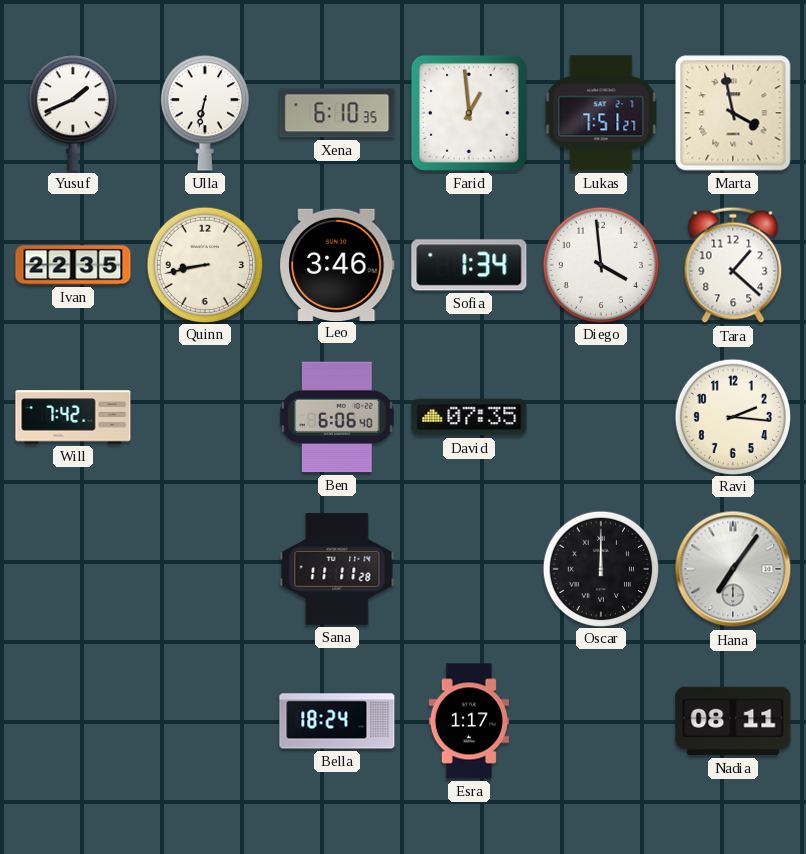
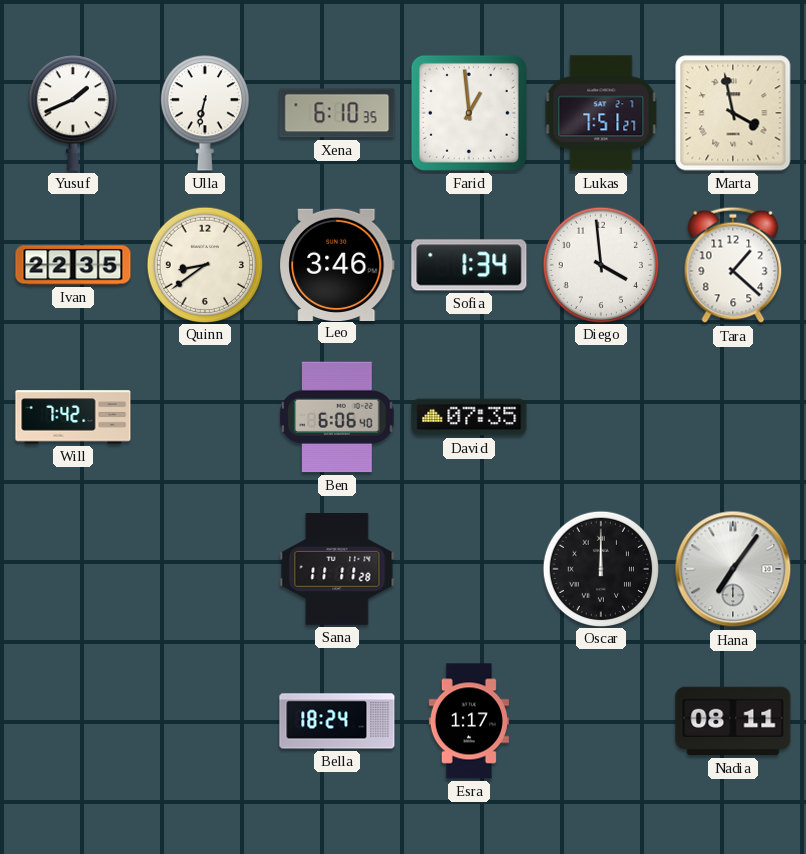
Quinn: 8:43 -> 8:39
Ravi: 2:16 -> none
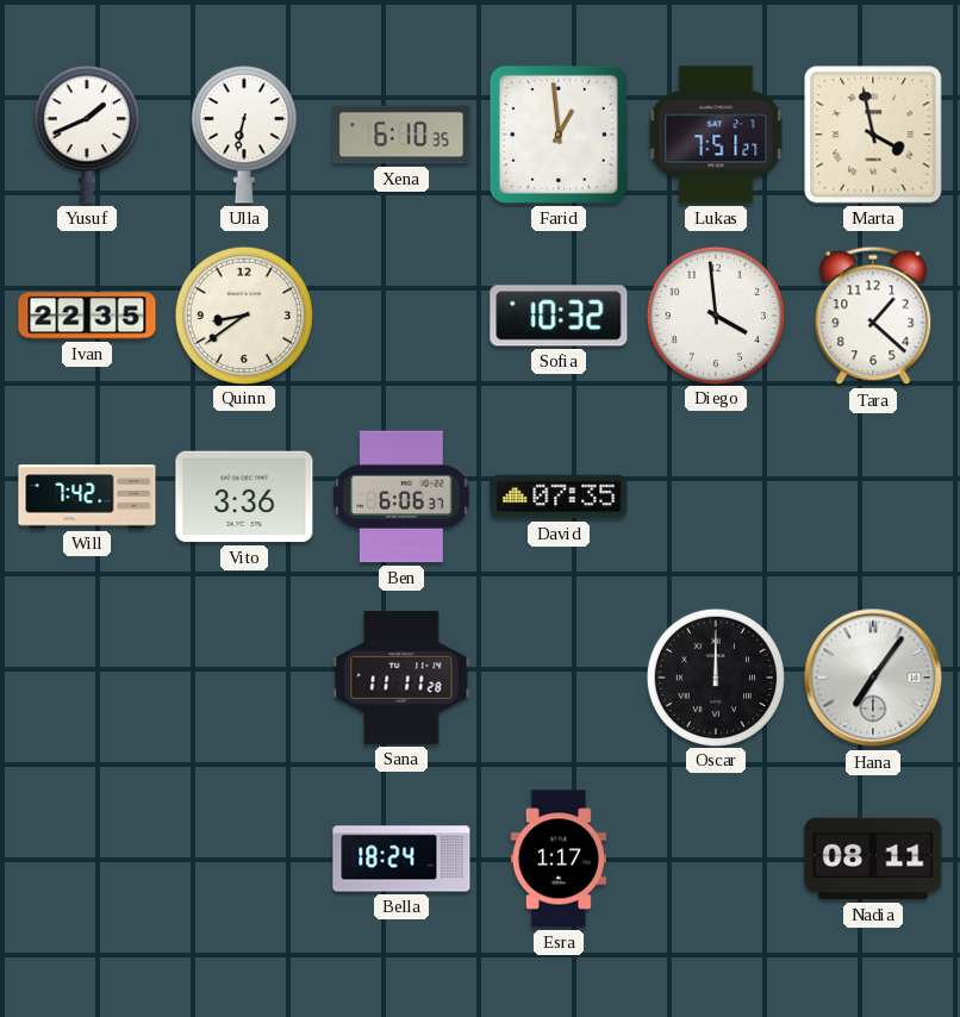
Leo: 3:46 -> none
Sofia: 1:34 -> 10:32
Vito: none -> 3:36
Ben: 6:06:40 -> 6:06:37
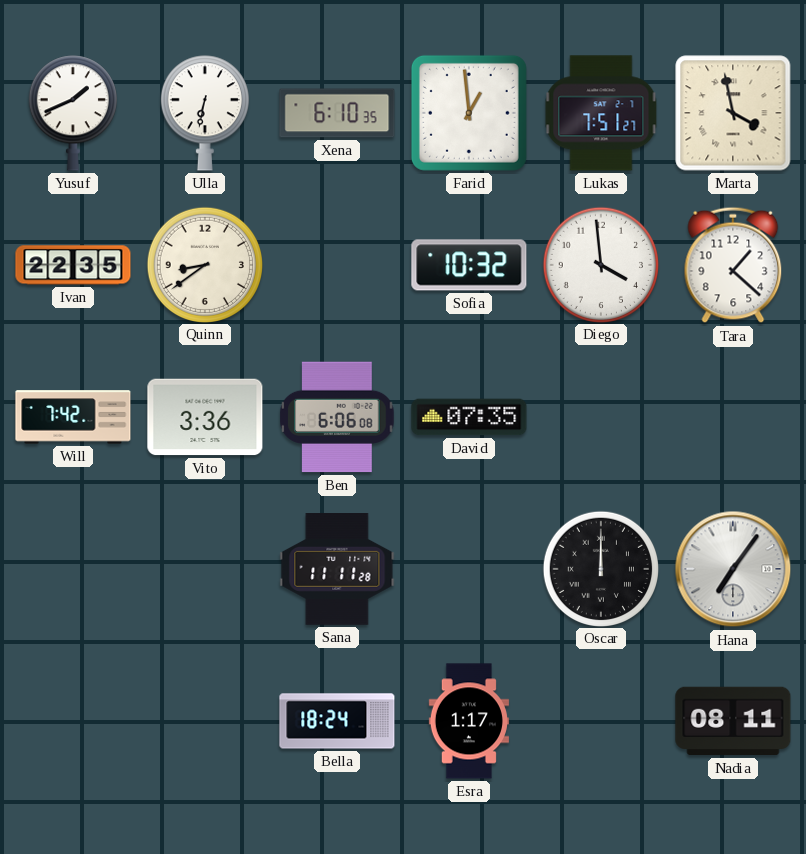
Ben: 6:06:37 -> 6:06:08
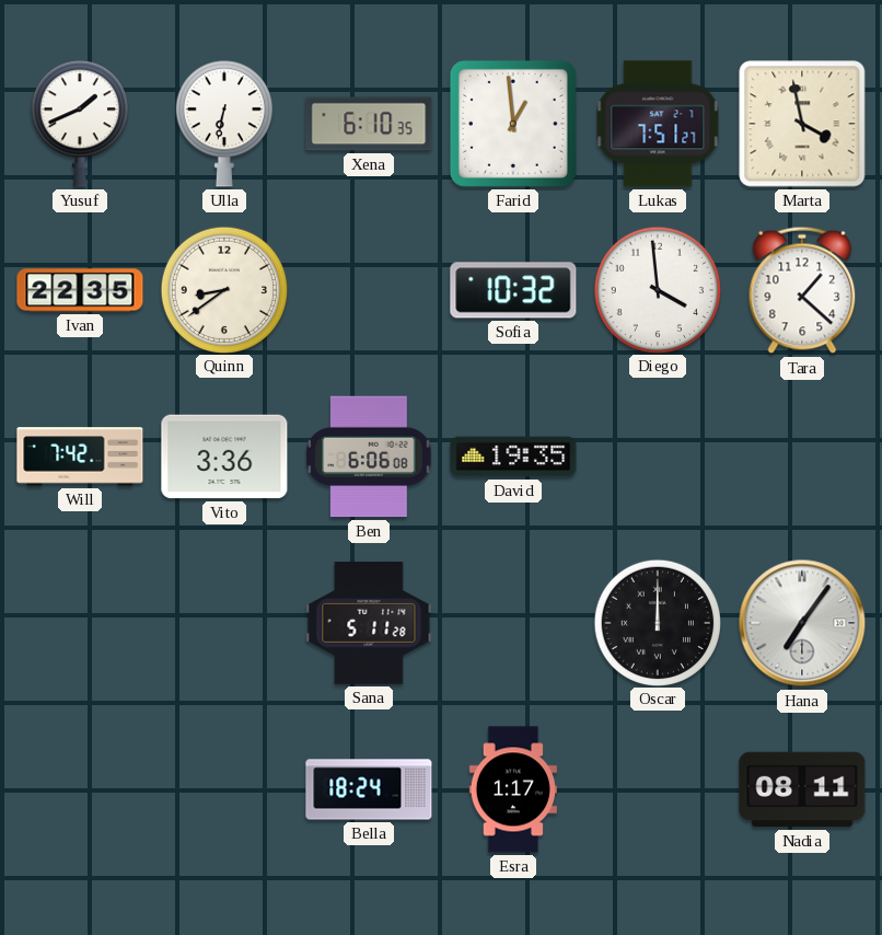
David: 07:35 -> 19:35
Sana: 11:11 -> 5:11
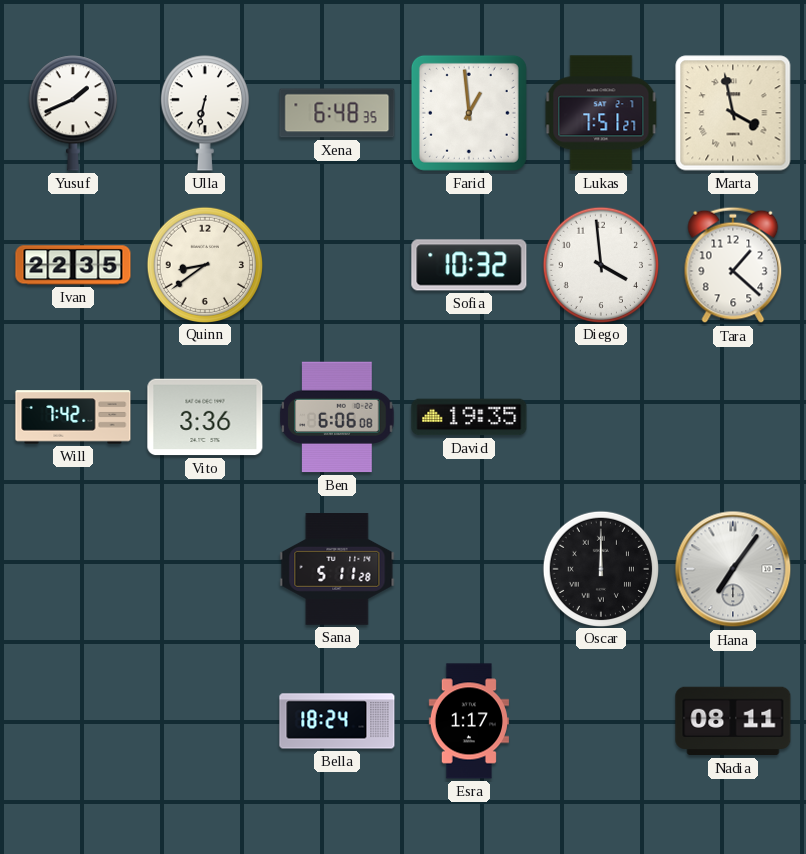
Xena: 6:10 -> 6:48
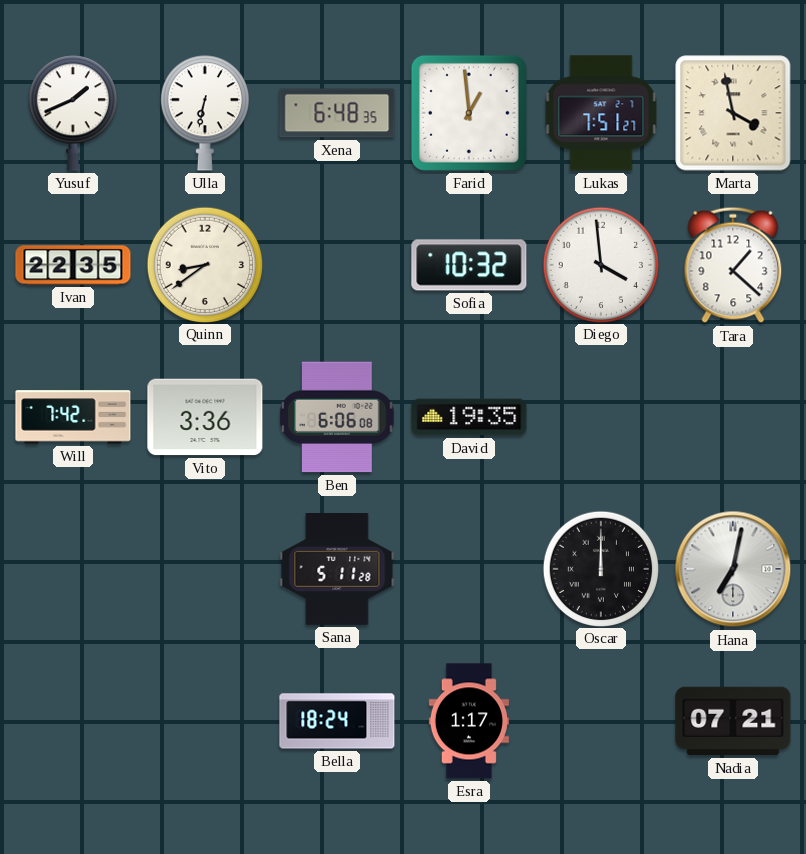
Hana: 7:06 -> 7:02
Nadia: 08:11 -> 07:21
